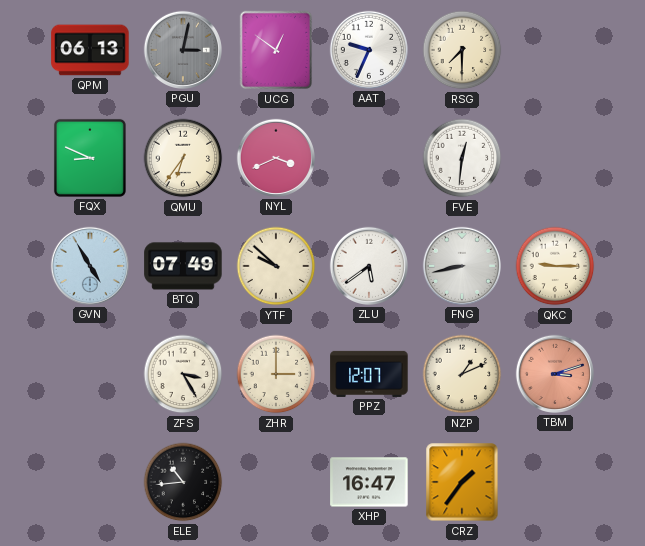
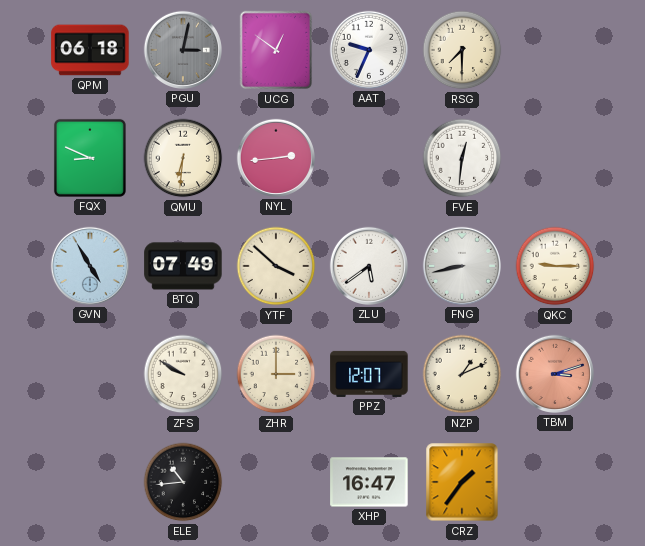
QPM: 06:13 -> 06:18
QMU: 6:36 -> 6:31
NYL: 3:41 -> 2:44
YTF: 9:52 -> 3:52
ZFS: 3:25 -> 9:50
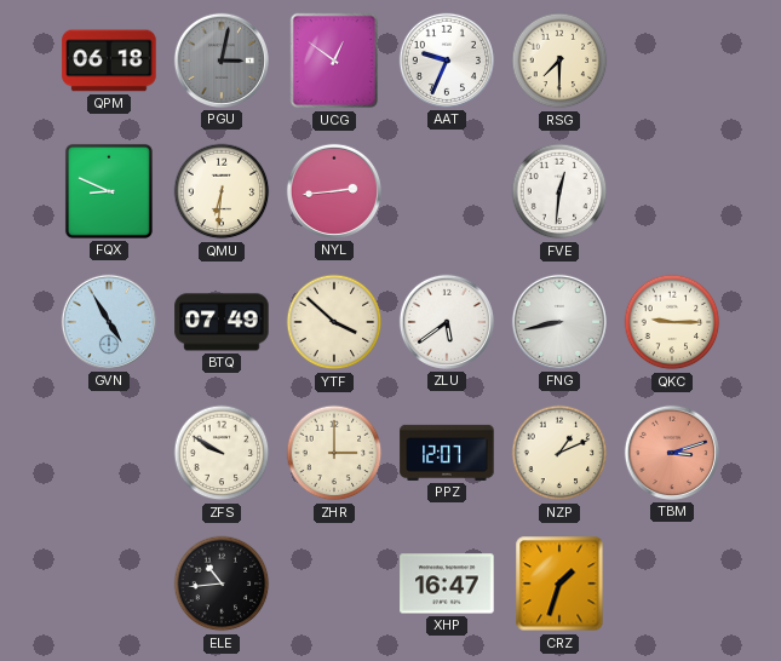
CRZ: 1:36 -> 1:33
